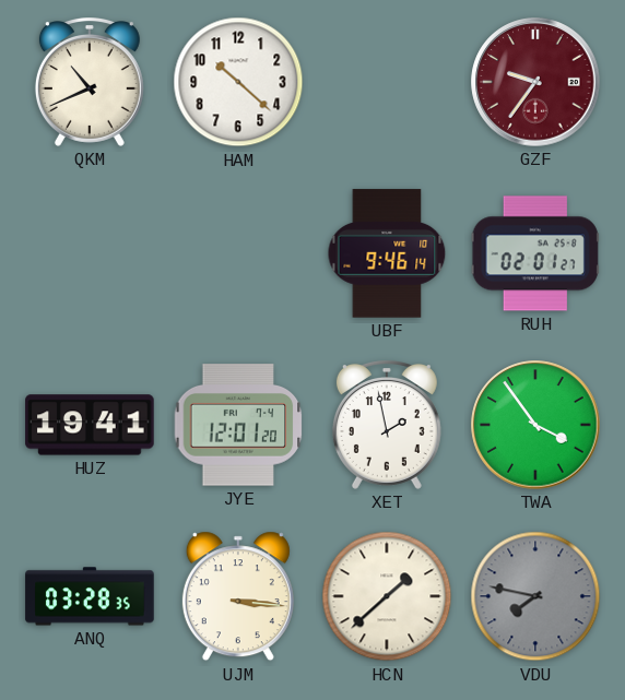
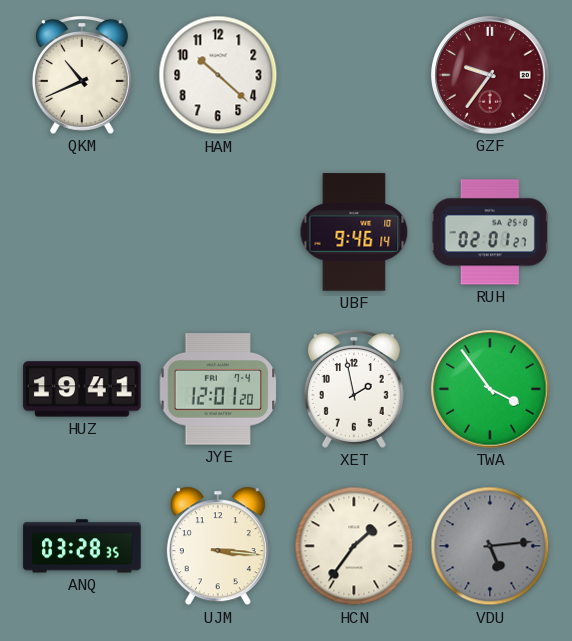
HCN: 1:38 -> 1:36
VDU: 7:47 -> 5:14
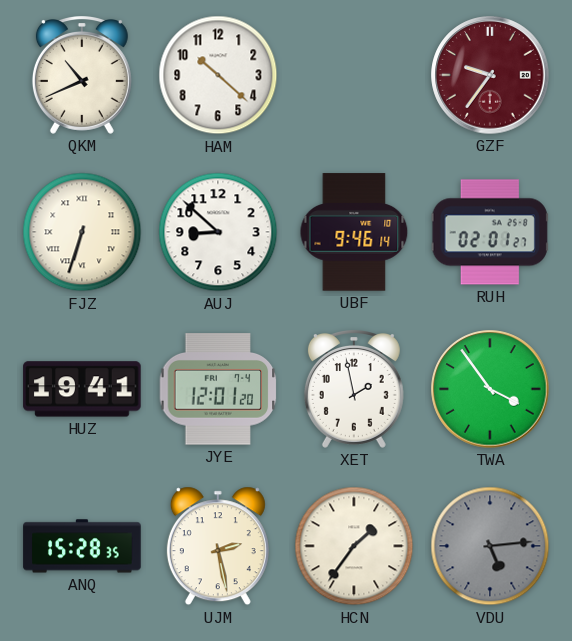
FJZ: none -> 6:33
AUJ: none -> 8:52
ANQ: 03:28 -> 15:28
UJM: 3:16 -> 2:28
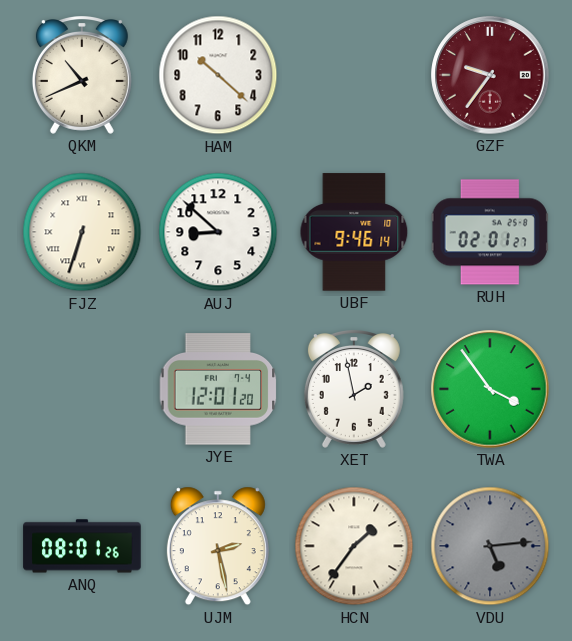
HUZ: 19:41 -> none
ANQ: 15:28 -> 08:01
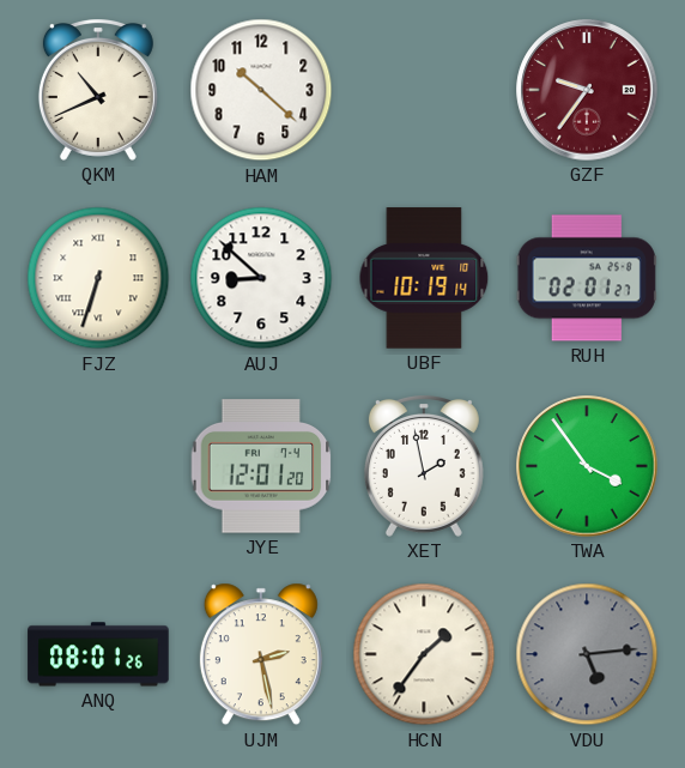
UBF: 9:46 -> 10:19
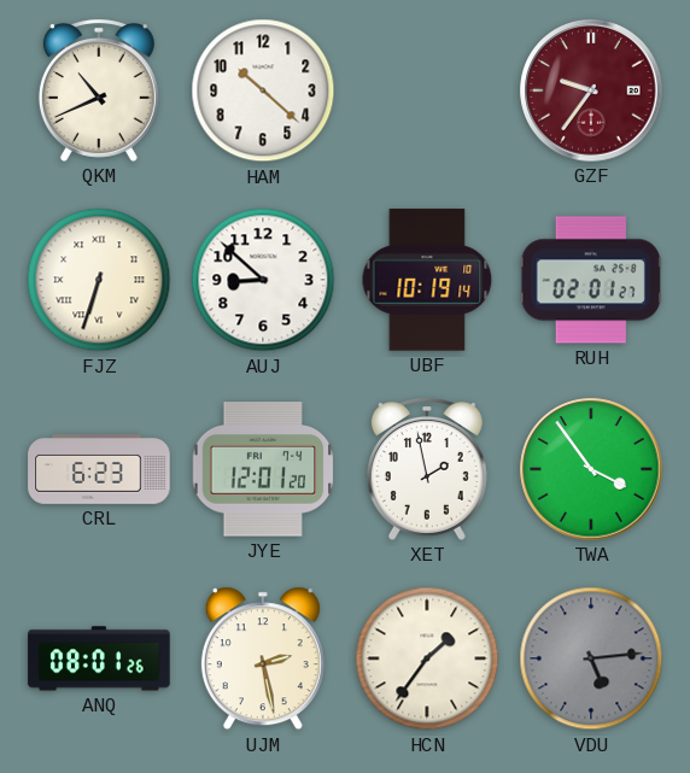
CRL: none -> 6:23
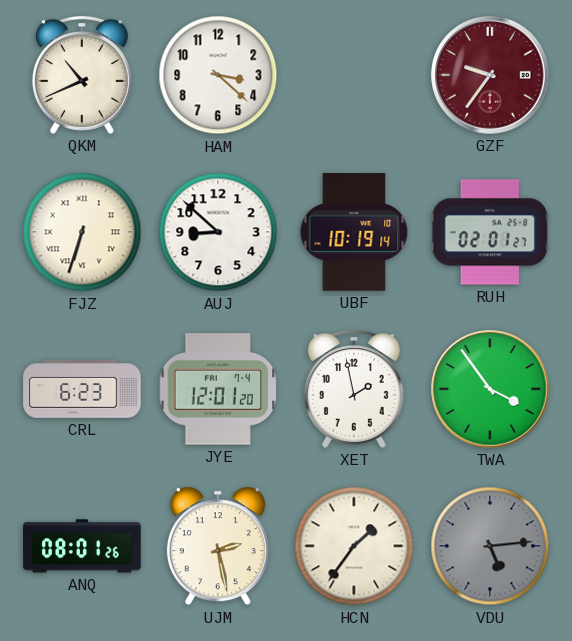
HAM: 10:22 -> 3:22
